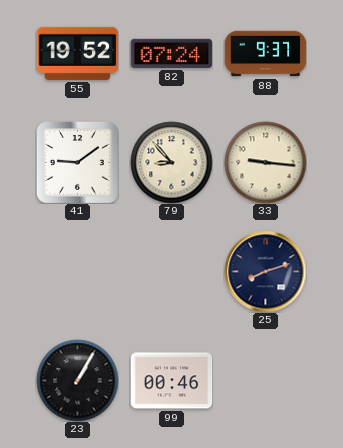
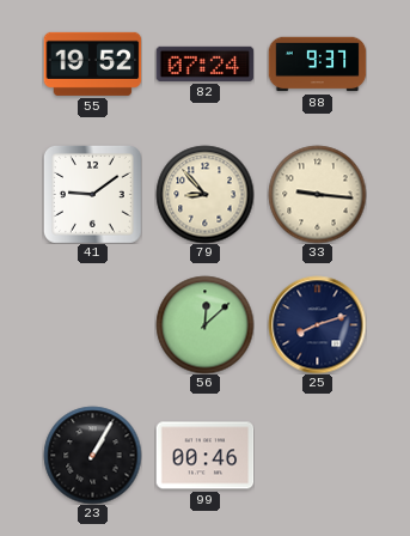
56: none -> 12:08
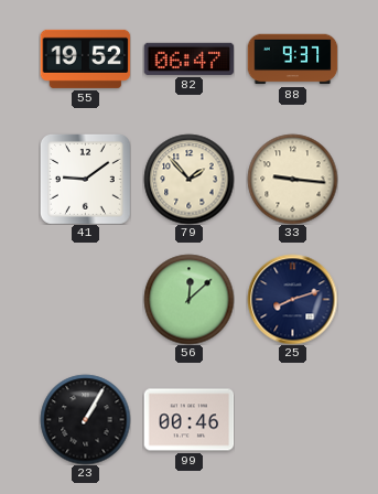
82: 07:24 -> 06:47
79: 8:53 -> 1:53
